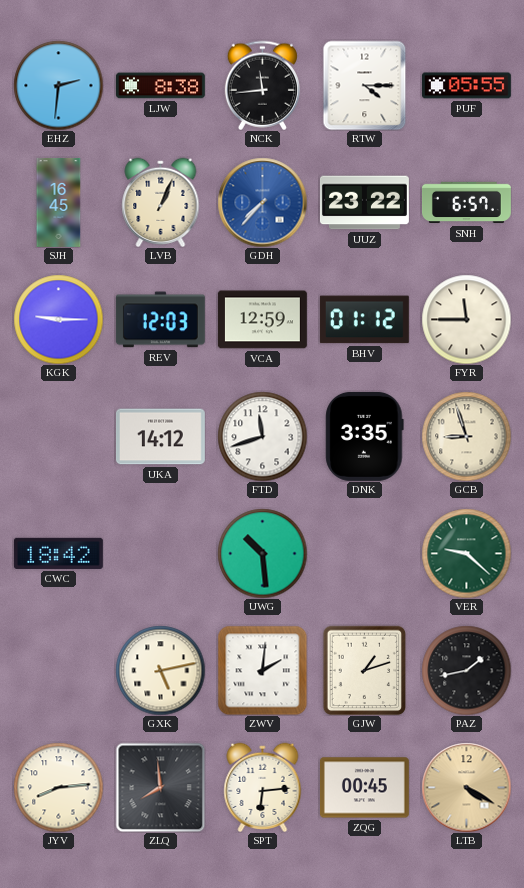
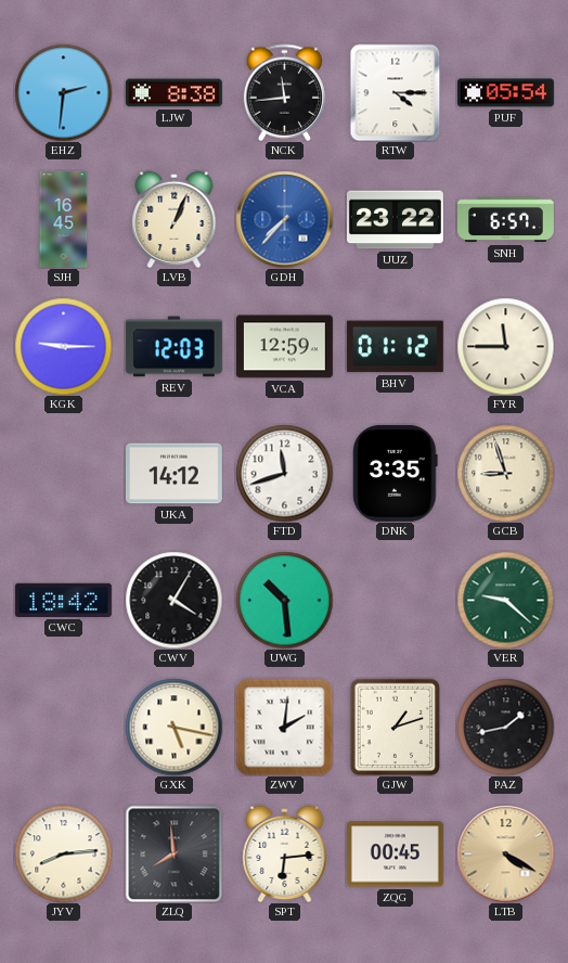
PUF: 05:55 -> 05:54
CWV: none -> 4:05
GXK: 5:13 -> 5:17
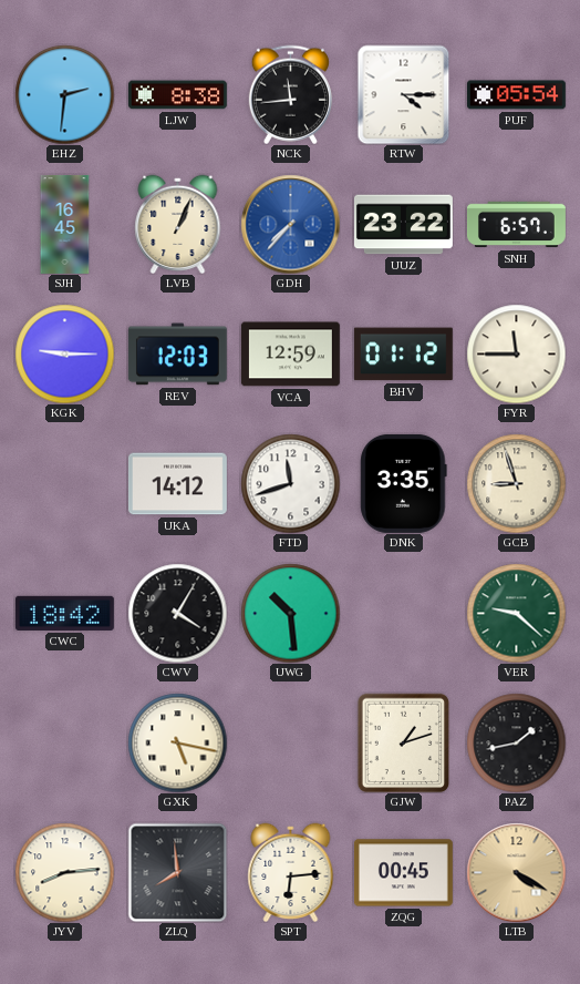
ZWV: 2:01 -> none
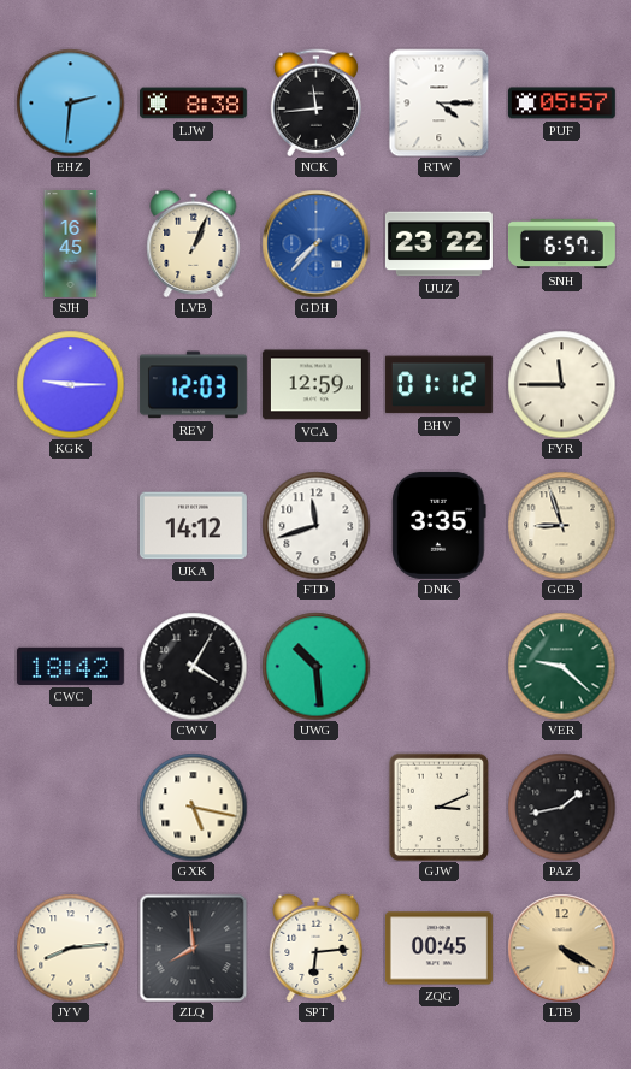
PUF: 05:54 -> 05:57
GJW: 1:12 -> 3:11
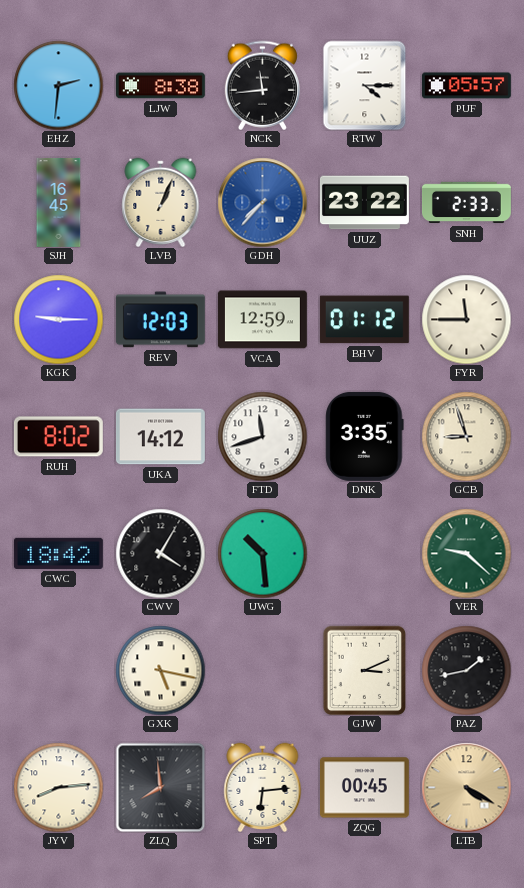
SNH: 6:57 -> 2:33
RUH: none -> 8:02
